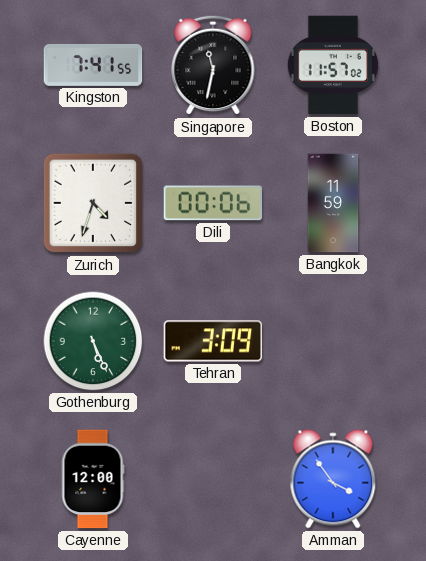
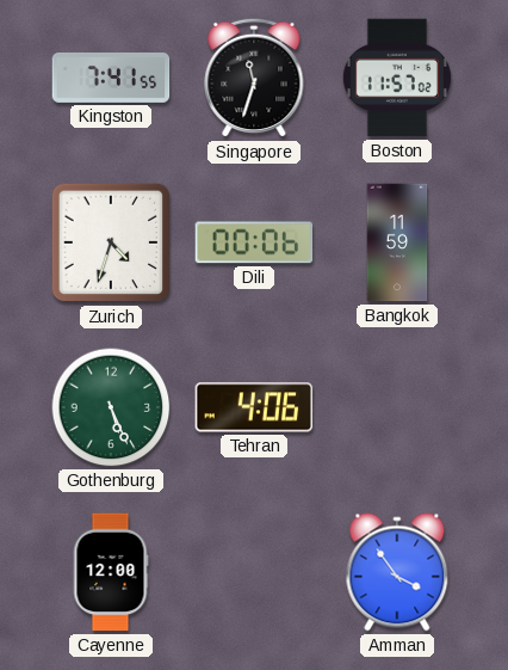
Singapore: 11:32 -> 11:33
Tehran: 3:09 -> 4:06
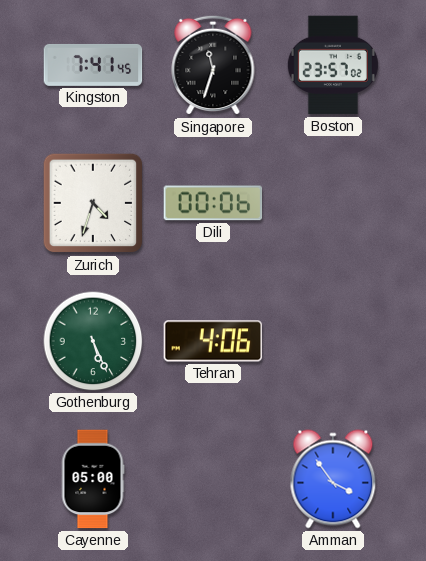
Kingston: 7:41:55 -> 7:41:45
Boston: 11:57 -> 23:57
Bangkok: 11:59 -> none
Cayenne: 12:00 -> 05:00
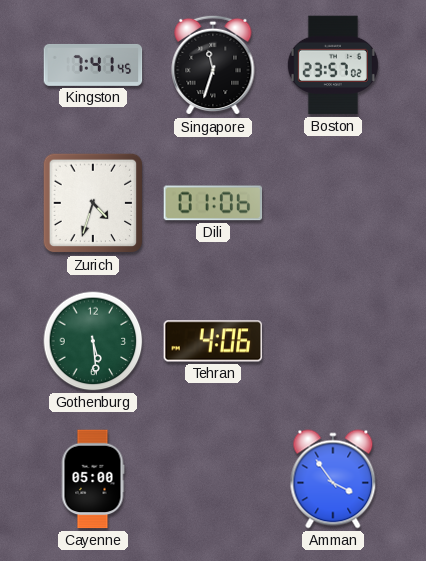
Dili: 00:06 -> 01:06
Gothenburg: 5:26 -> 5:29
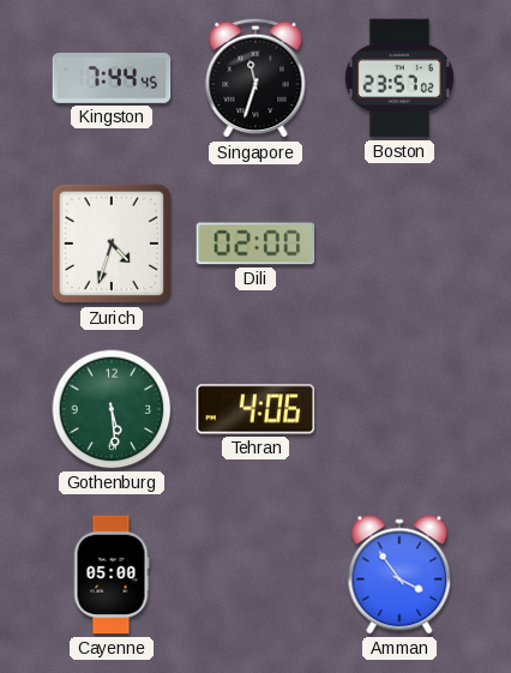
Kingston: 7:41 -> 7:44
Dili: 01:06 -> 02:00
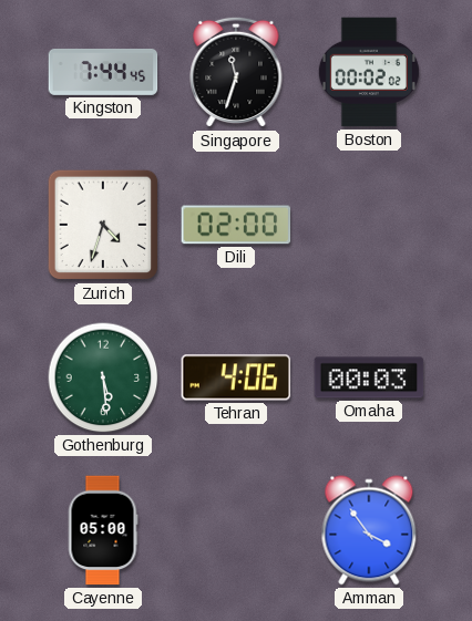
Boston: 23:57 -> 00:02
Omaha: none -> 00:03
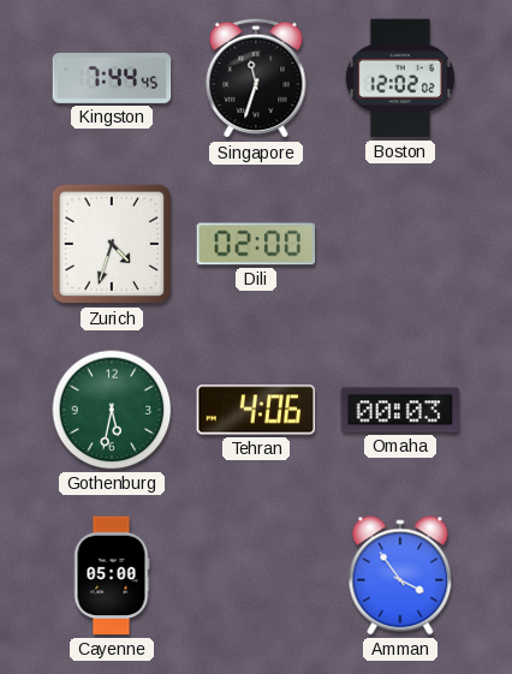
Boston: 00:02 -> 12:02
Gothenburg: 5:29 -> 5:32
